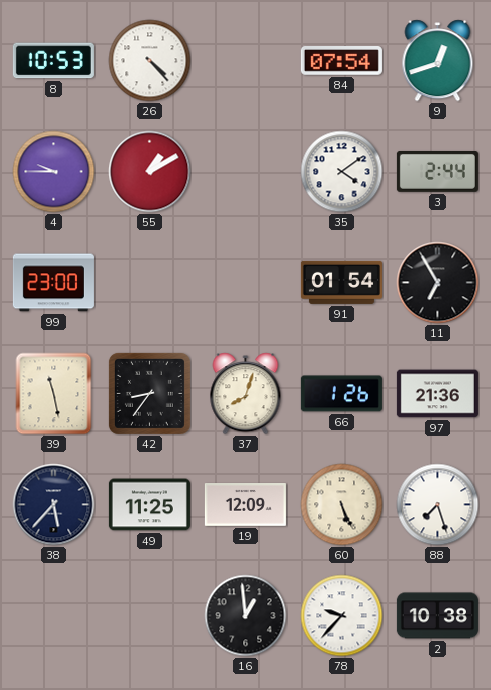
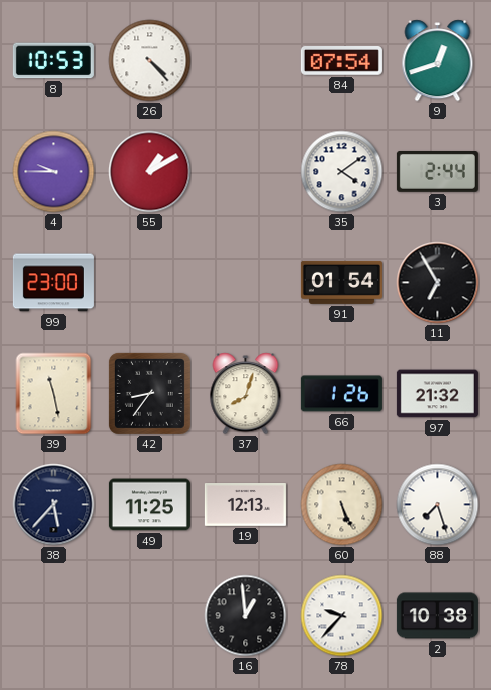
97: 21:36 -> 21:32
19: 12:09 -> 12:13
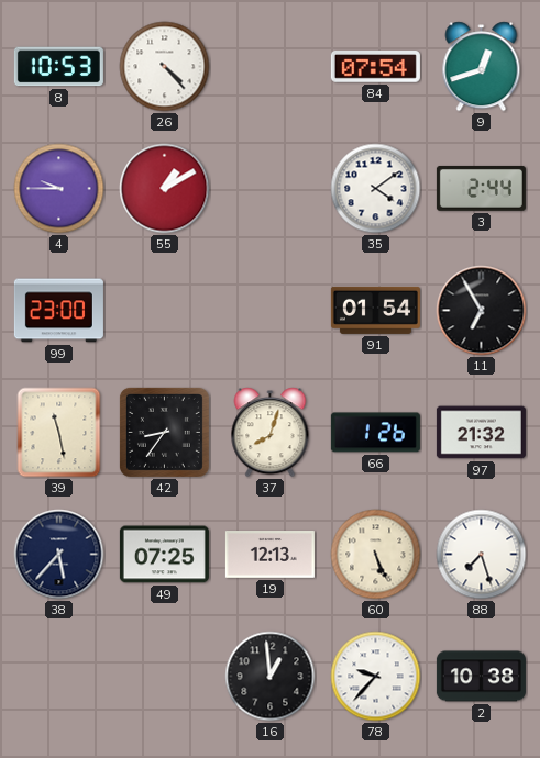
49: 11:25 -> 07:25
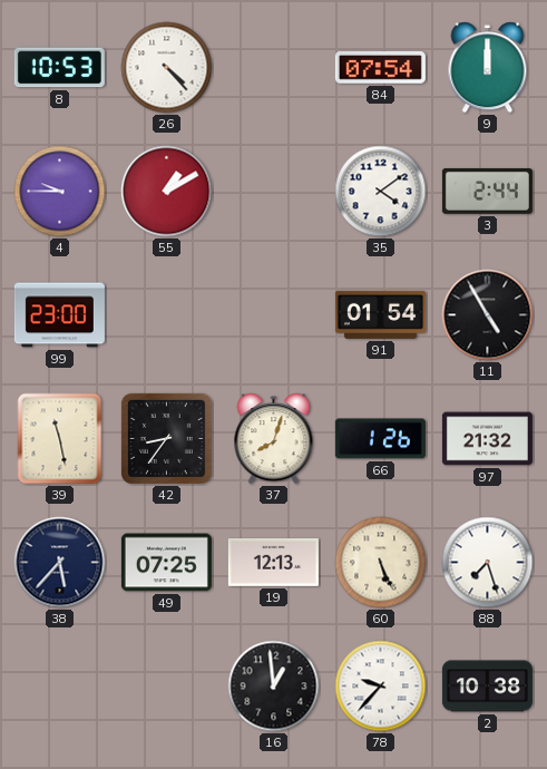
9: 12:42 -> 12:00
11: 6:55 -> 4:55
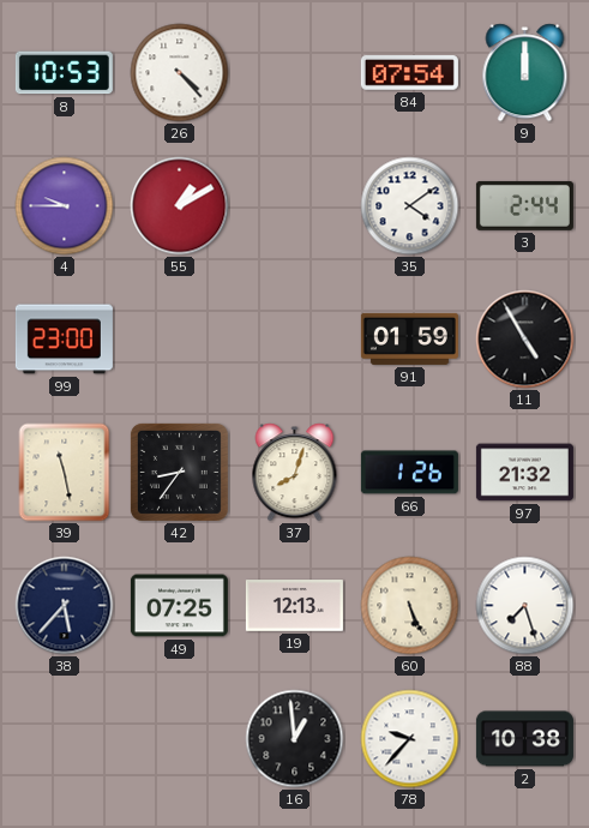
91: 01:54 -> 01:59
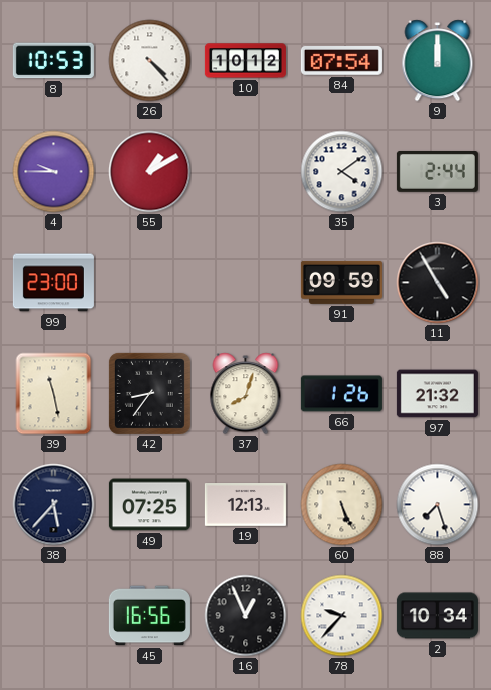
10: none -> 10:12
91: 01:59 -> 09:59
45: none -> 16:56
16: 12:59 -> 12:56
2: 10:38 -> 10:34
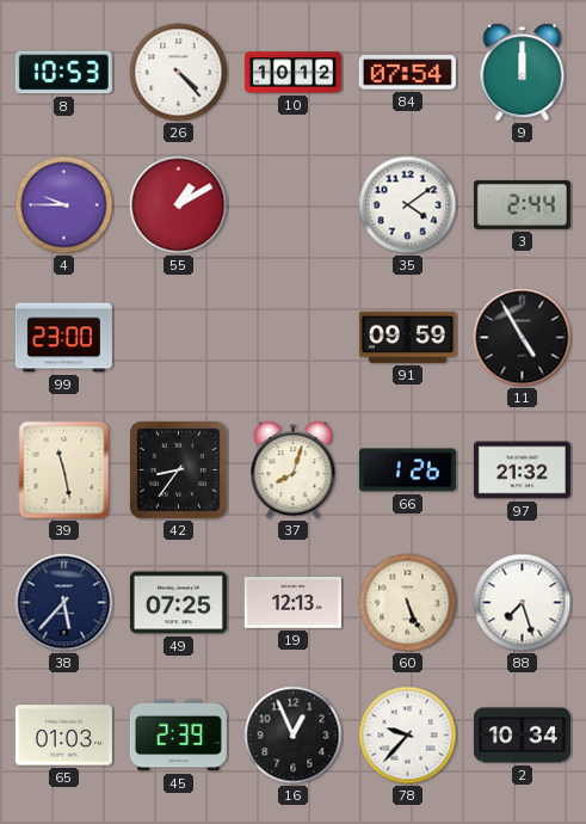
65: none -> 01:03
45: 16:56 -> 2:39
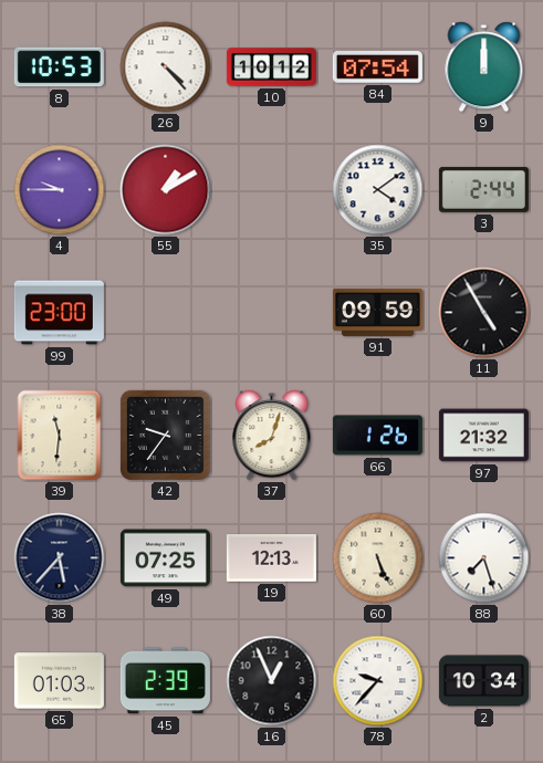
39: 11:28 -> 11:31
42: 8:36 -> 9:36
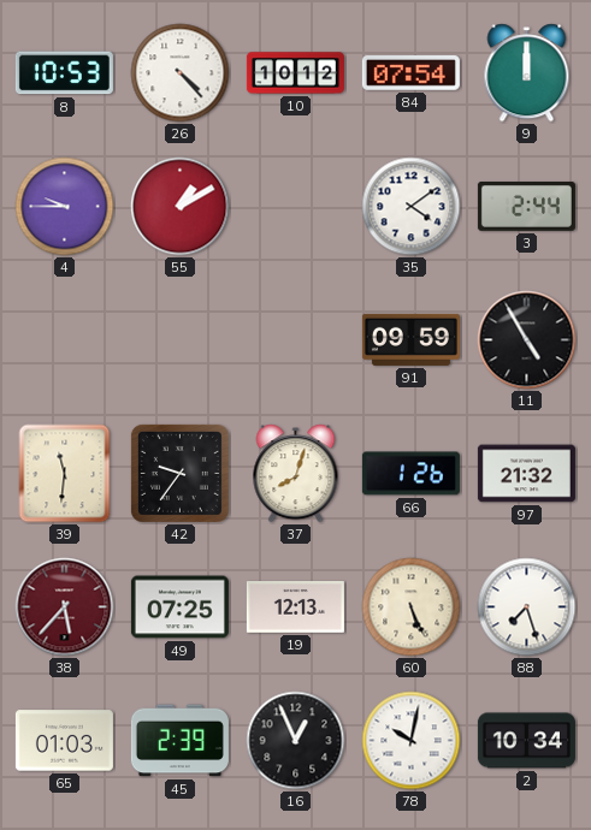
99: 23:00 -> none
38 dial: navy -> burgundy
78: 9:37 -> 10:02
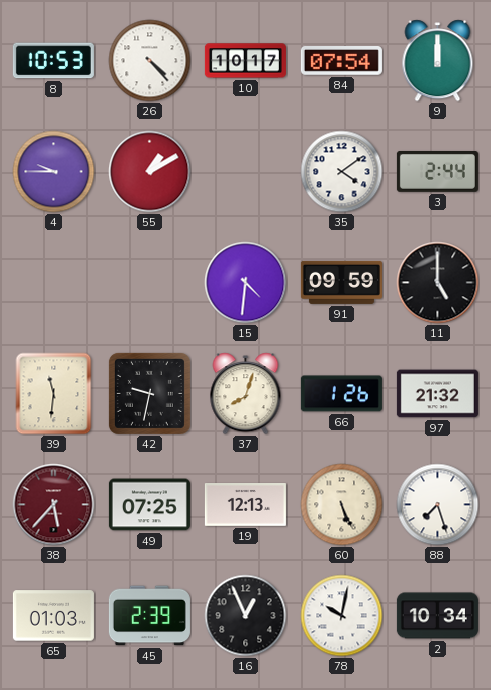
10: 10:12 -> 10:17
15: none -> 4:31
11: 4:55 -> 5:00
42: 9:36 -> 9:32
